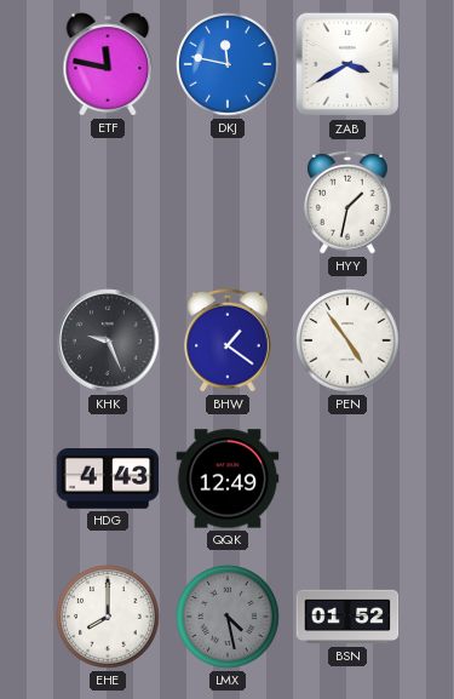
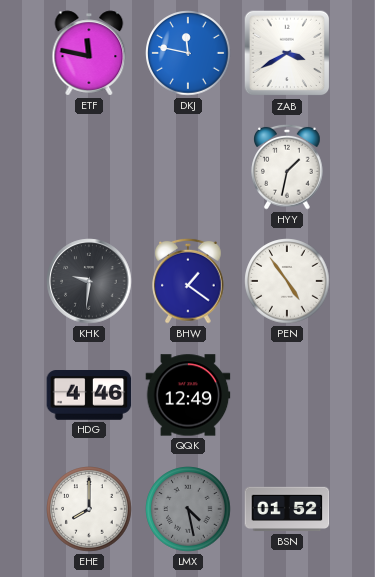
KHK: 9:26 -> 9:31
HDG: 4:43 -> 4:46
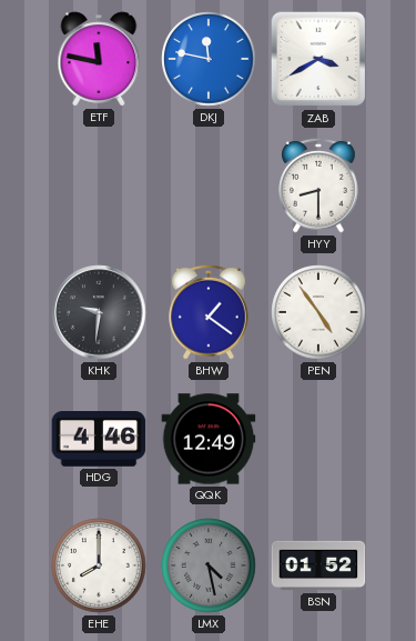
HYY: 1:32 -> 8:30
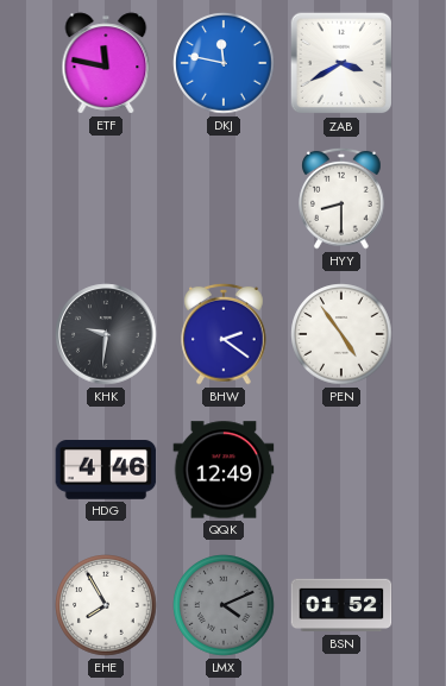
BHW: 1:21 -> 2:21
EHE: 8:00 -> 7:55
LMX: 4:28 -> 4:11
